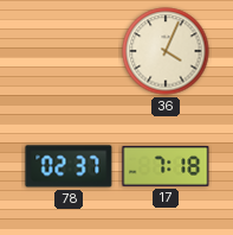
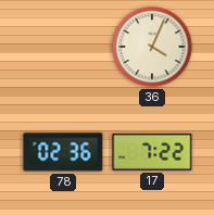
78: 02:37 -> 02:36
17: 7:18 -> 7:22
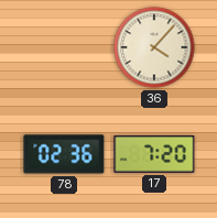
36: 4:04 -> 4:07
17: 7:22 -> 7:20
